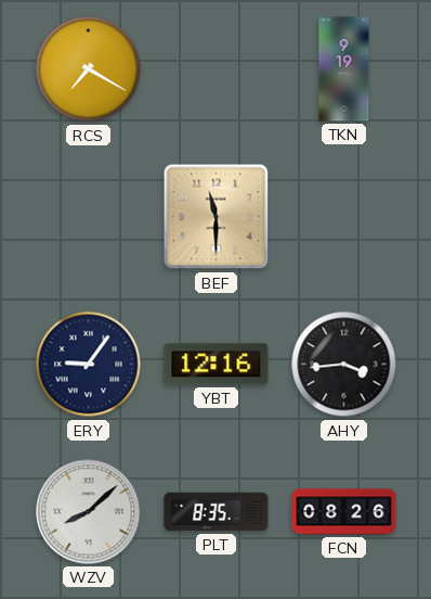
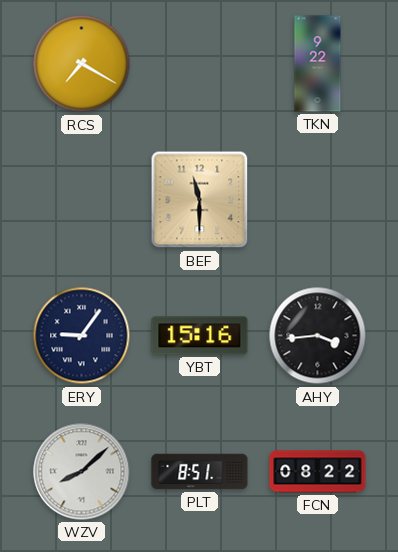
TKN: 9:19 -> 9:22
YBT: 12:16 -> 15:16
PLT: 8:35 -> 8:51
FCN: 08:26 -> 08:22
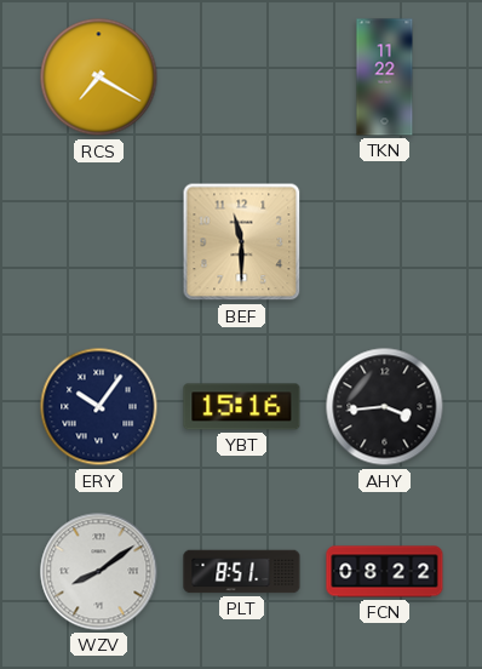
TKN: 9:22 -> 11:22
ERY: 9:06 -> 10:06
WZV: 8:08 -> 8:09
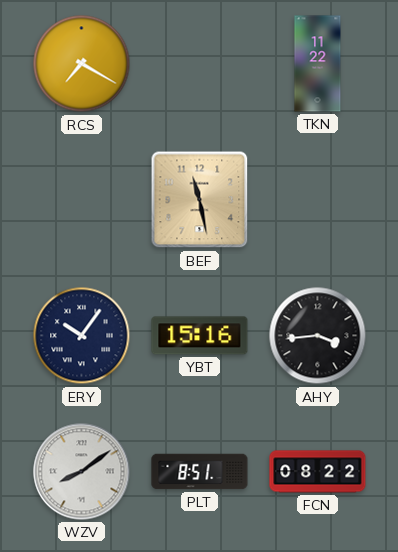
BEF: 11:30 -> 11:28
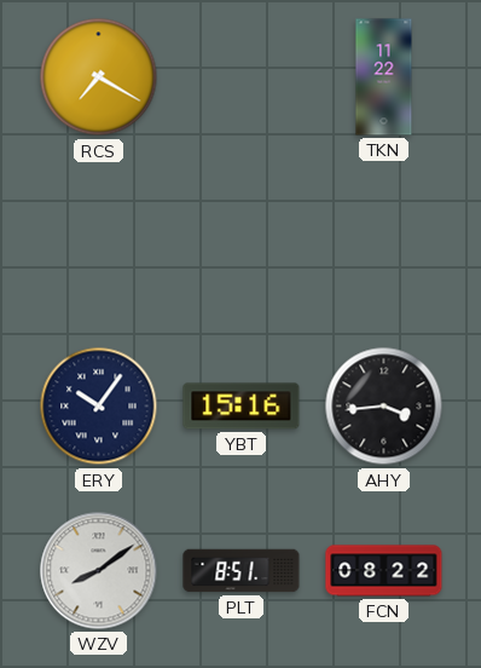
BEF: 11:28 -> none
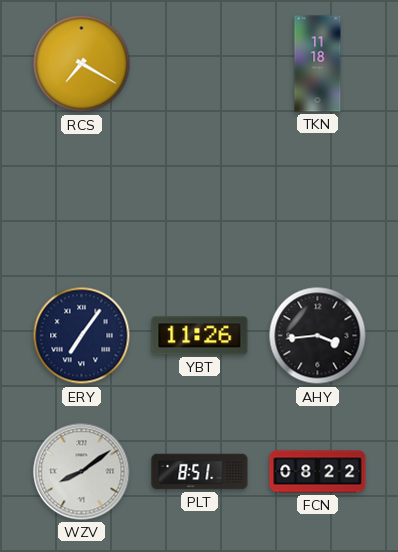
TKN: 11:22 -> 11:18
ERY: 10:06 -> 7:06
YBT: 15:16 -> 11:26
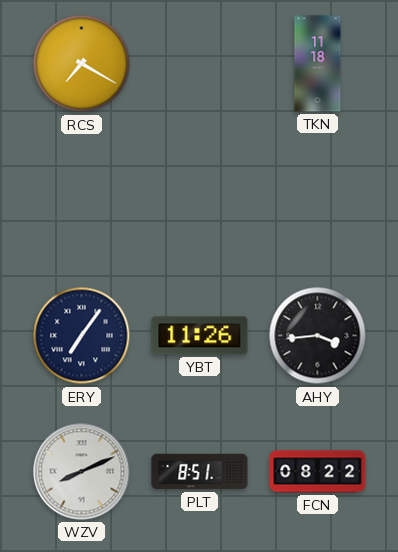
WZV: 8:09 -> 8:11
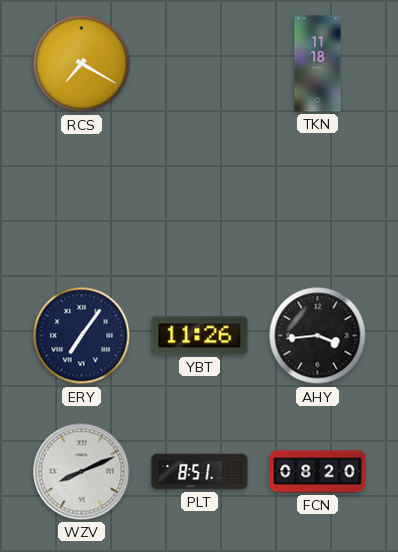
FCN: 08:22 -> 08:20
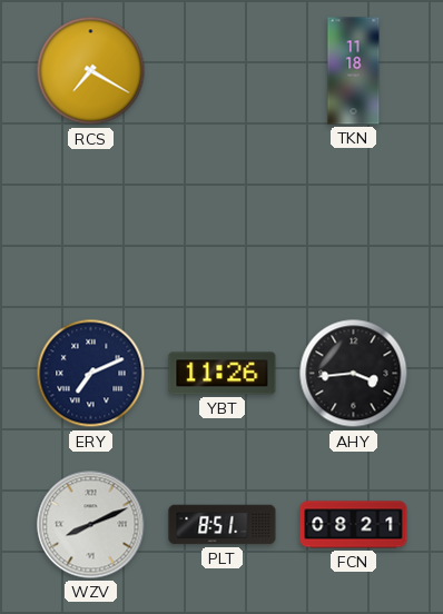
ERY: 7:06 -> 7:11
FCN: 08:20 -> 08:21
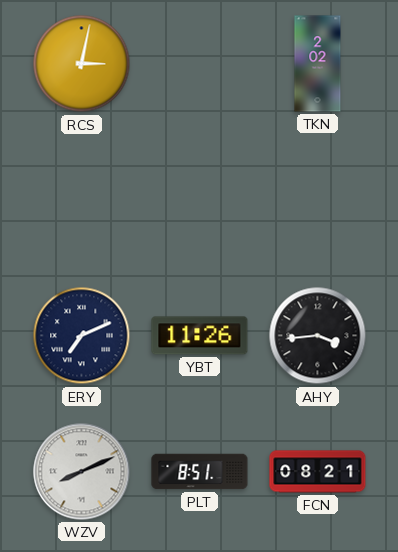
RCS: 7:20 -> 3:02
TKN: 11:18 -> 2:02
